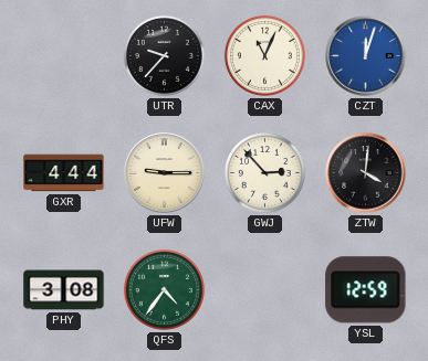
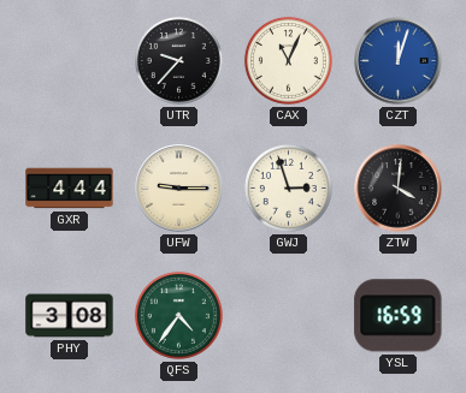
GWJ: 2:53 -> 2:57
YSL: 12:59 -> 16:59
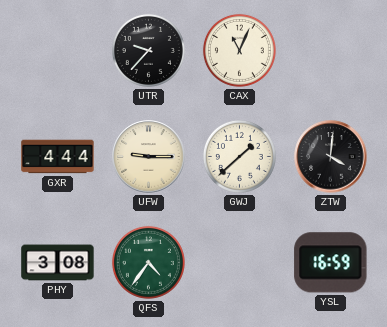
CZT: 12:03 -> none
GWJ: 2:57 -> 1:38
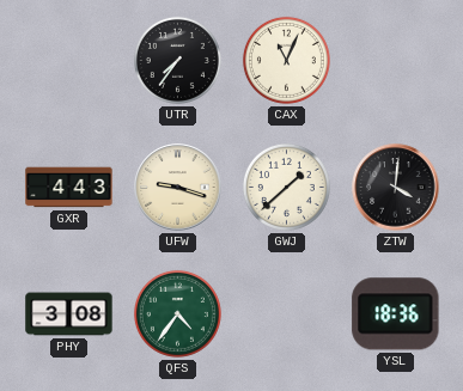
UTR: 9:37 -> 7:36
GXR: 4:44 -> 4:43
UFW: 9:15 -> 9:18
YSL: 16:59 -> 18:36
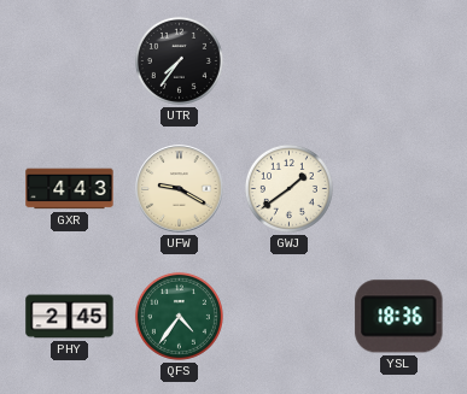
CAX: 11:04 -> none
UFW: 9:18 -> 9:20
GWJ: 1:38 -> 1:39
ZTW: 4:01 -> none
PHY: 3:08 -> 2:45
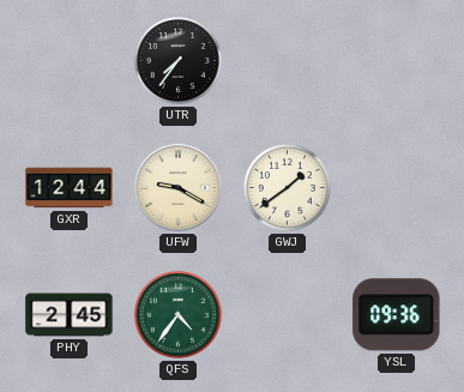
GXR: 4:43 -> 12:44
YSL: 18:36 -> 09:36
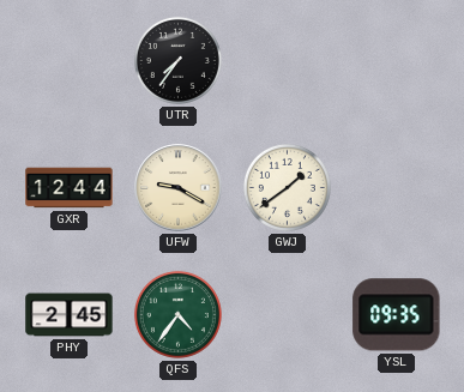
YSL: 09:36 -> 09:35
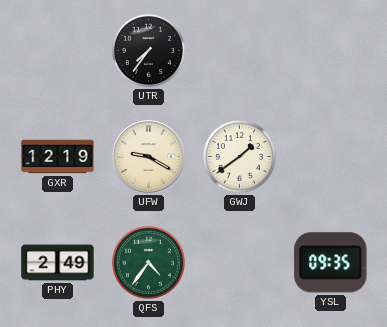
GXR: 12:44 -> 12:19
PHY: 2:45 -> 2:49
